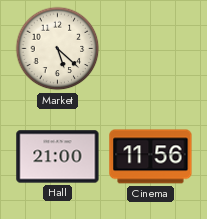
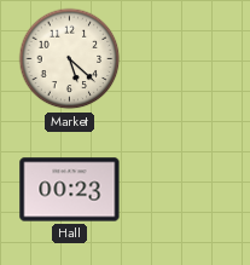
Hall: 21:00 -> 00:23
Cinema: 11:56 -> none
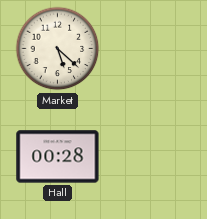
Hall: 00:23 -> 00:28
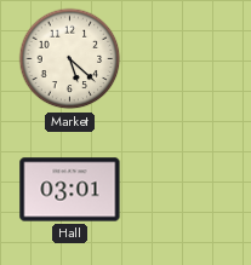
Hall: 00:28 -> 03:01
